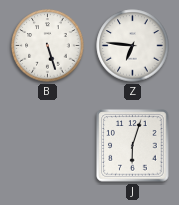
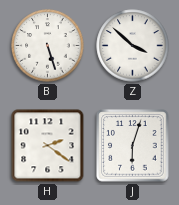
Z: 6:46 -> 3:52
H: none -> 2:21
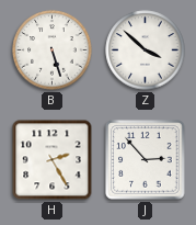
H: 2:21 -> 2:25
J: 6:03 -> 2:53
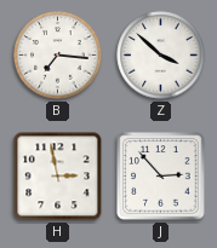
B: 5:27 -> 7:16
H: 2:25 -> 2:58
